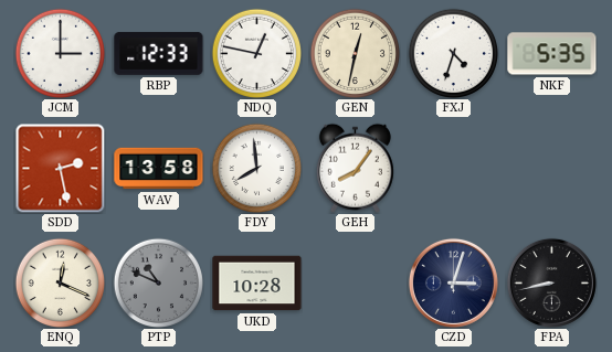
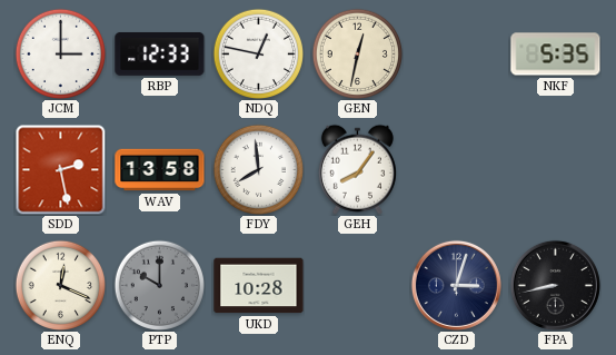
FXJ: 4:33 -> none
PTP: 10:49 -> 10:00
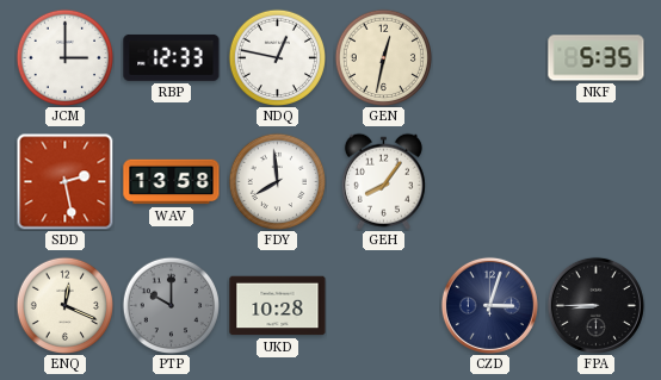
FPA: 8:43 -> 8:45
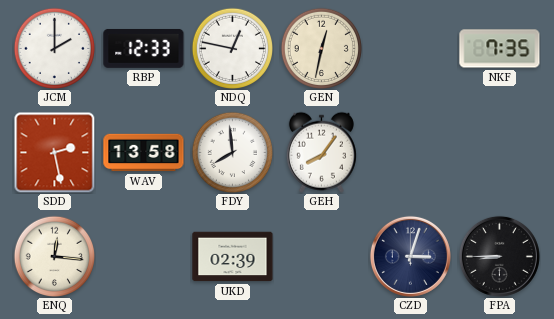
JCM: 3:00 -> 2:00
NKF: 5:35 -> 7:35
ENQ: 12:19 -> 12:16
PTP: 10:00 -> none
UKD: 10:28 -> 02:39
